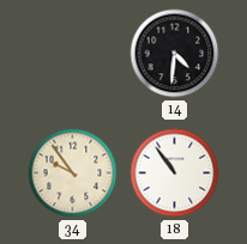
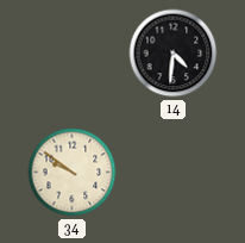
34: 9:54 -> 9:51
18: 10:54 -> none
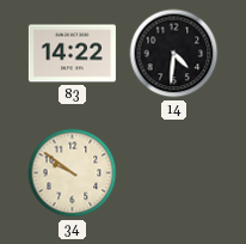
83: none -> 14:22
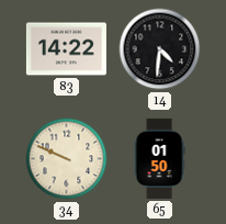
34: 9:51 -> 9:49
65: none -> 01:50
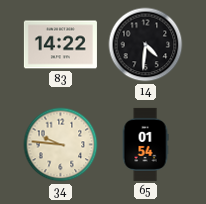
34: 9:49 -> 9:46
65: 01:50 -> 01:54
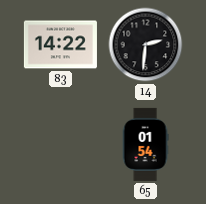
14: 4:31 -> 2:31
34: 9:46 -> none
